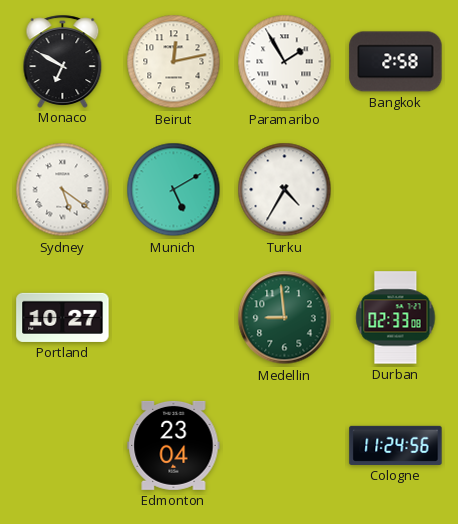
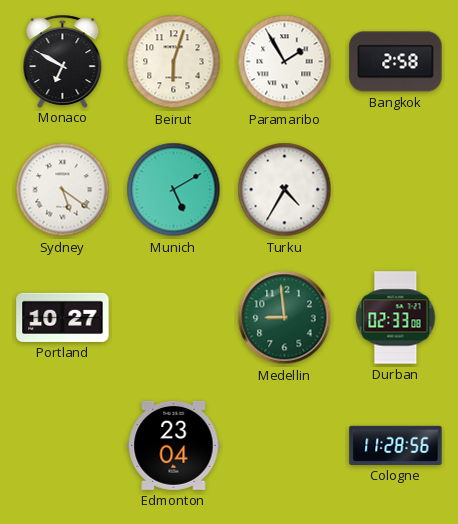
Beirut: 12:13 -> 6:03
Cologne: 11:24 -> 11:28
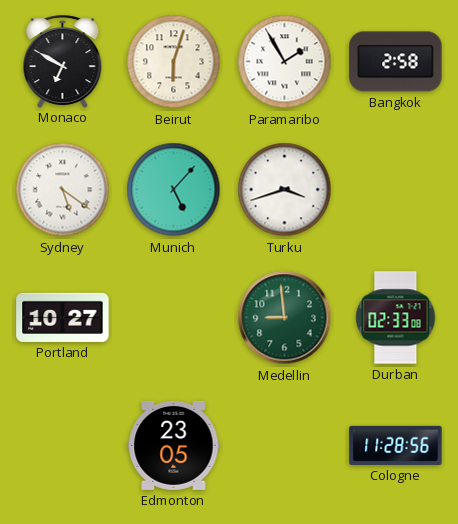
Munich: 5:10 -> 5:07
Turku: 4:35 -> 3:42
Edmonton: 23:04 -> 23:05
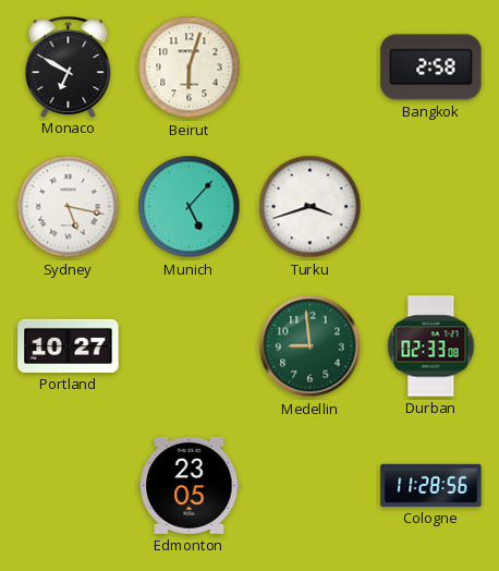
Paramaribo: 1:55 -> none
Sydney: 5:21 -> 5:17
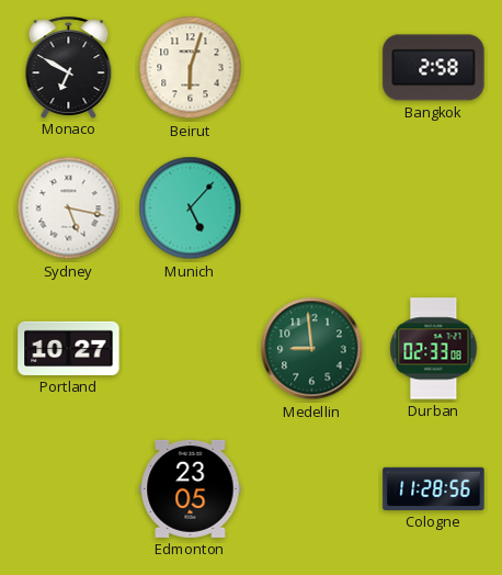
Turku: 3:42 -> none
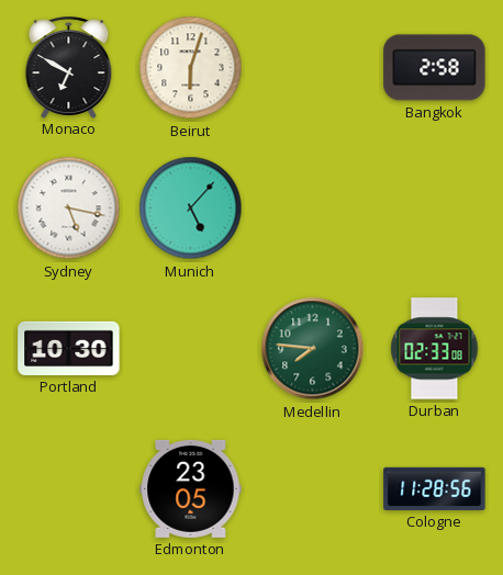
Portland: 10:27 -> 10:30
Medellin: 8:59 -> 7:46
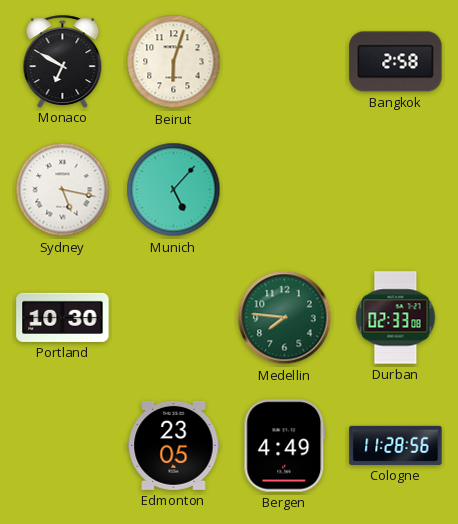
Bergen: none -> 4:49
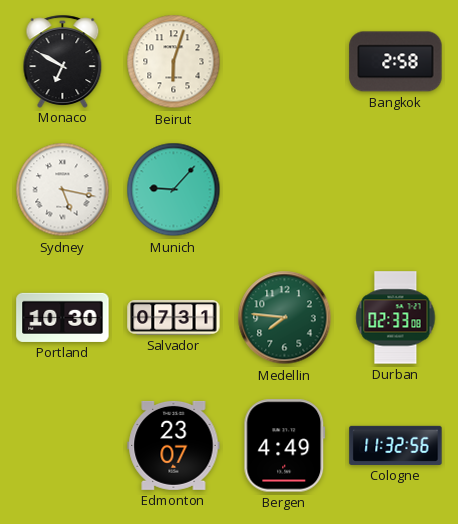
Munich: 5:07 -> 9:07
Salvador: none -> 07:31
Edmonton: 23:05 -> 23:07
Cologne: 11:28 -> 11:32
